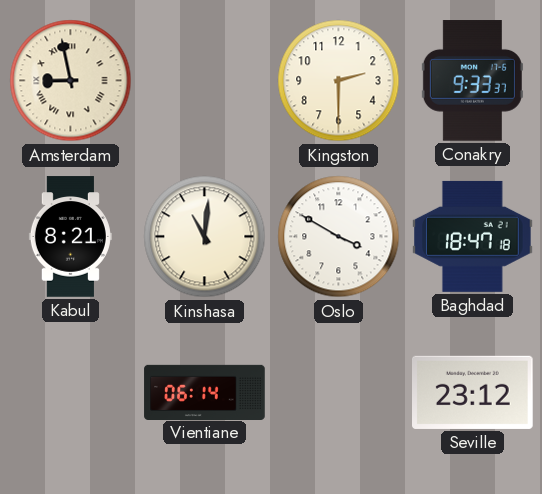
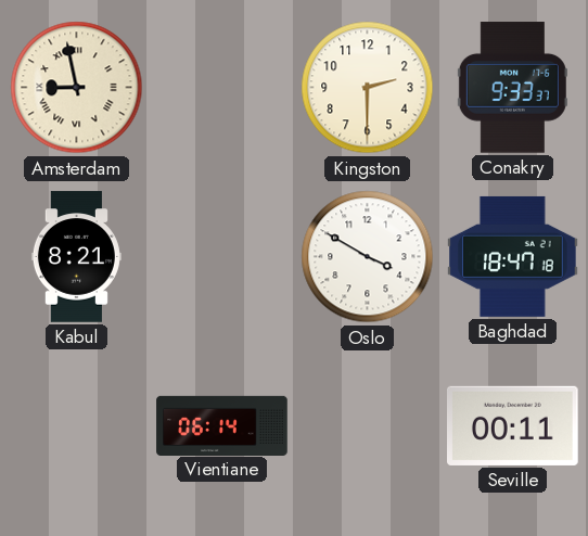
Kinshasa: 11:01 -> none
Seville: 23:12 -> 00:11
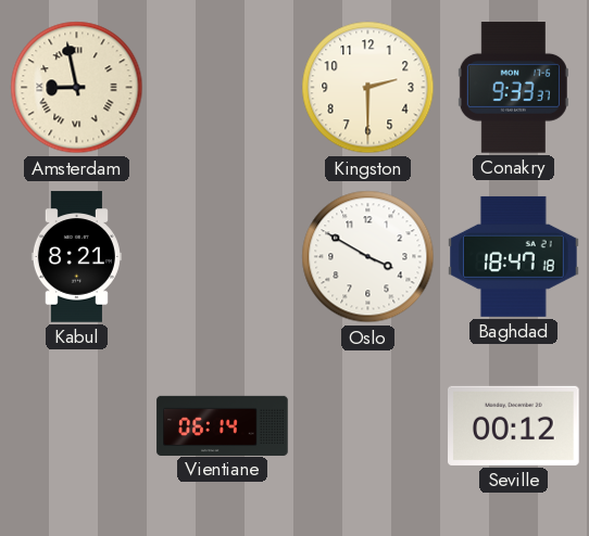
Seville: 00:11 -> 00:12
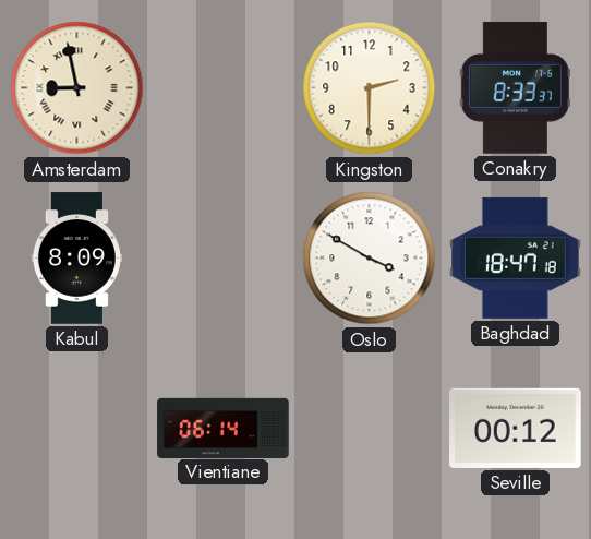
Conakry: 9:33 -> 8:33
Kabul: 8:21 -> 8:09
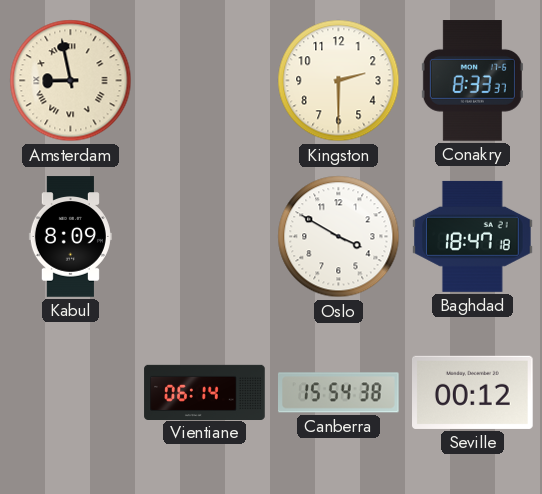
Canberra: none -> 15:54
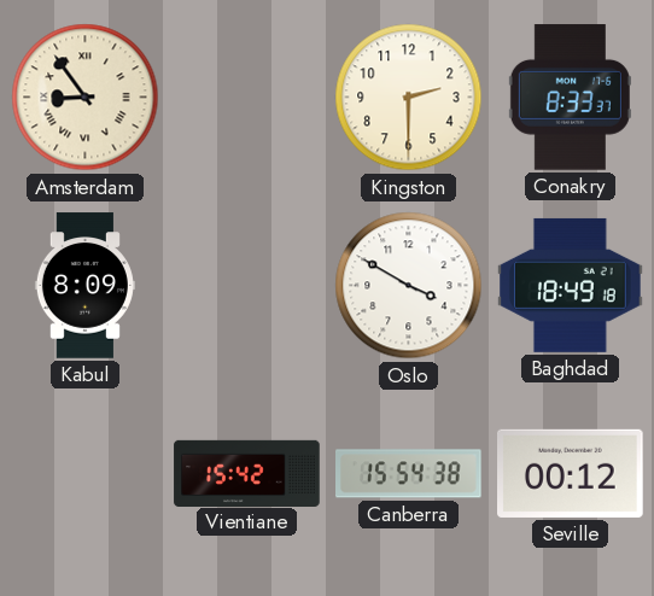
Amsterdam: 8:58 -> 8:54
Baghdad: 18:47 -> 18:49
Vientiane: 06:14 -> 15:42
